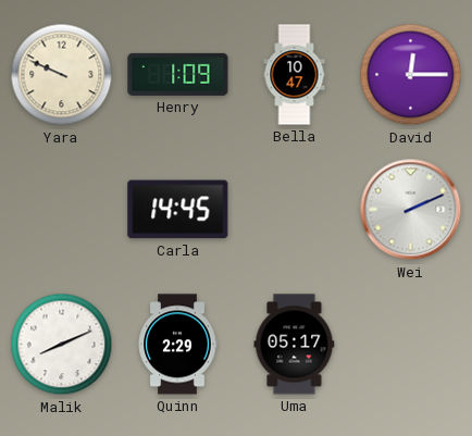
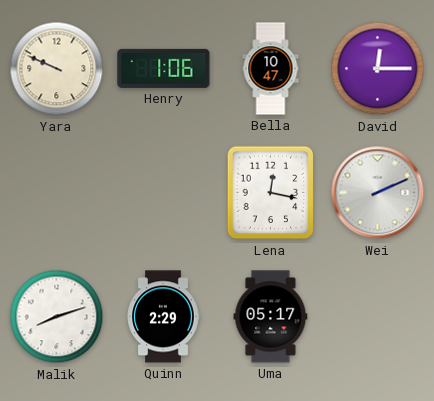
Henry: 1:09 -> 1:06
Carla: 14:45 -> none
Lena: none -> 12:17
Malik: 8:11 -> 8:12
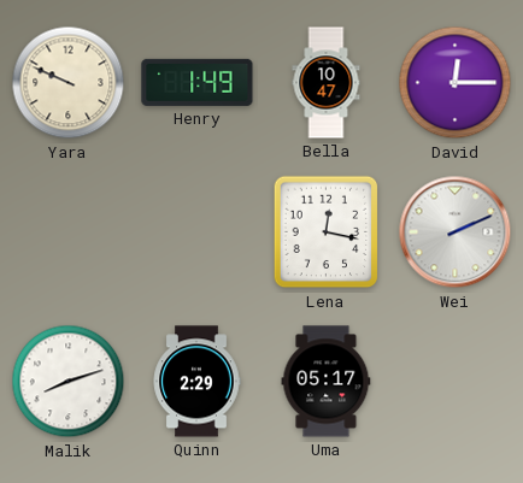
Henry: 1:06 -> 1:49
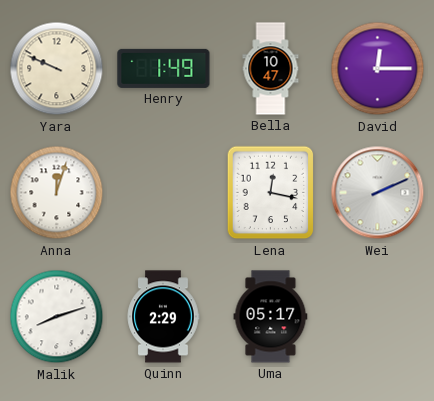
Anna: none -> 12:03
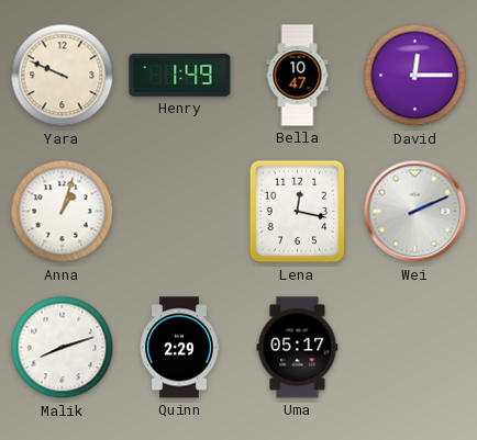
Anna: 12:03 -> 1:03
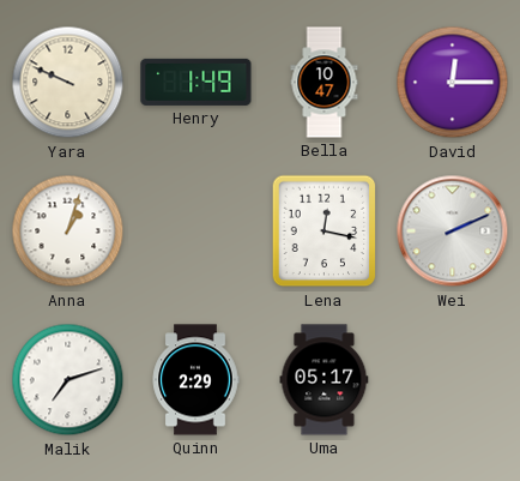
Malik: 8:12 -> 7:12
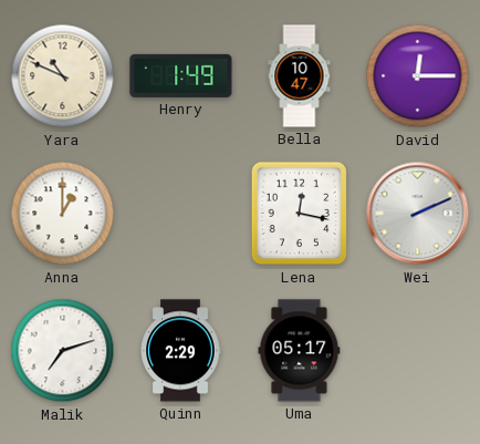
Yara: 9:49 -> 10:49
Anna: 1:03 -> 1:00
